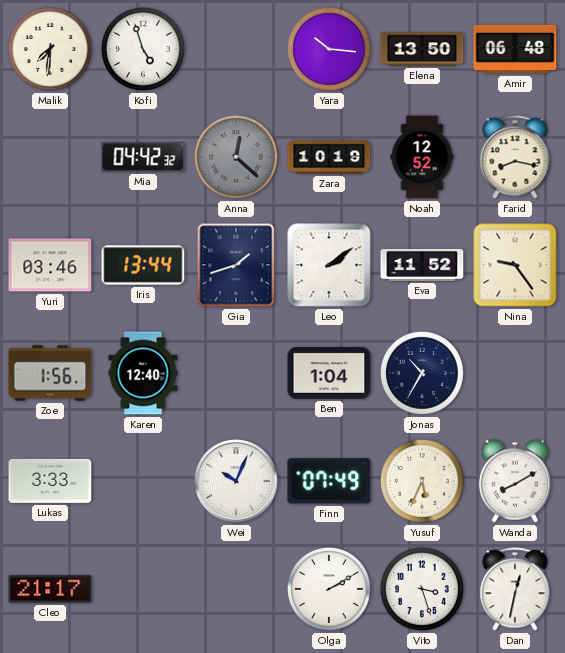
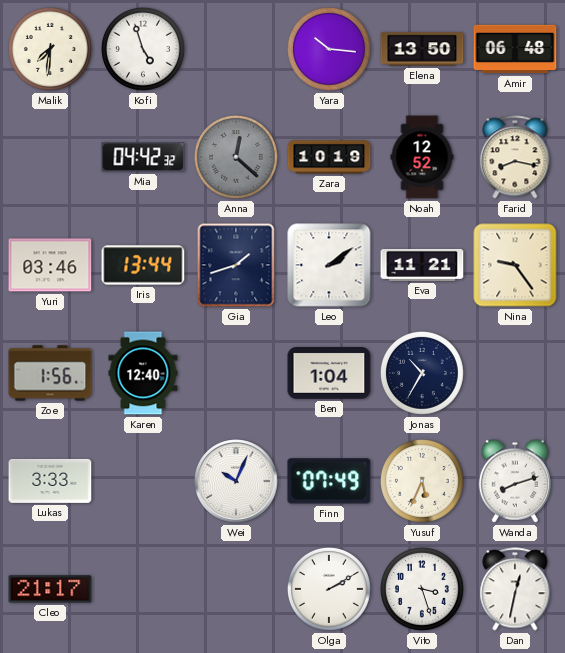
Eva: 11:52 -> 11:21
Wanda: 8:10 -> 8:12
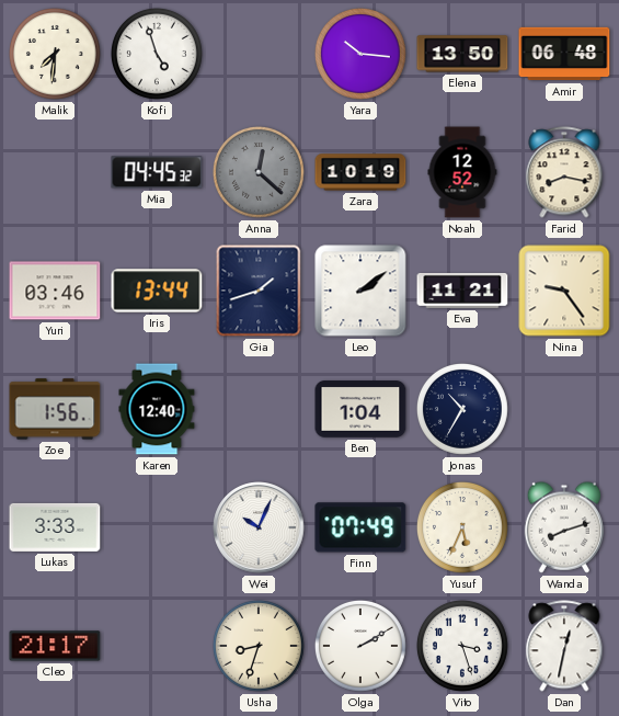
Mia: 04:42 -> 04:45
Usha: none -> 8:33
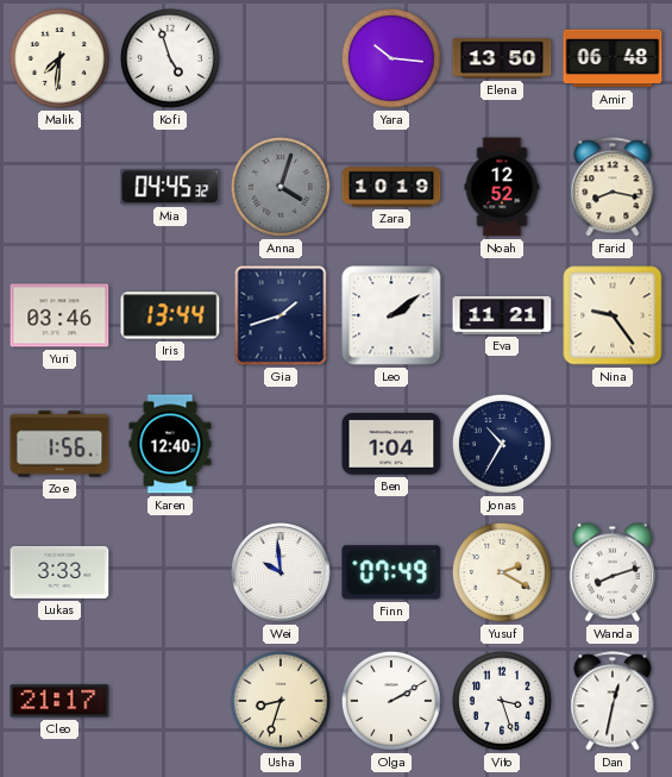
Anna: 12:22 -> 4:03
Wei: 10:04 -> 9:59
Yusuf: 5:34 -> 2:20
